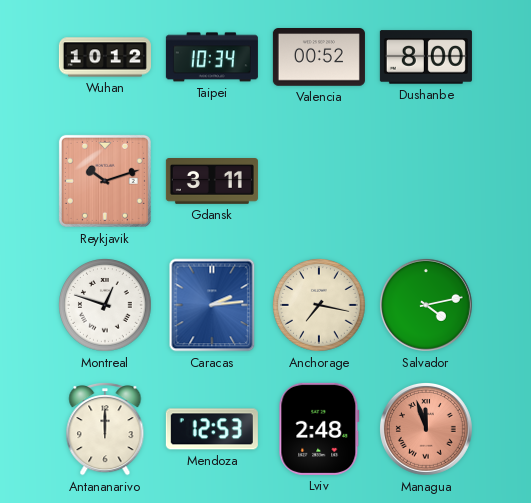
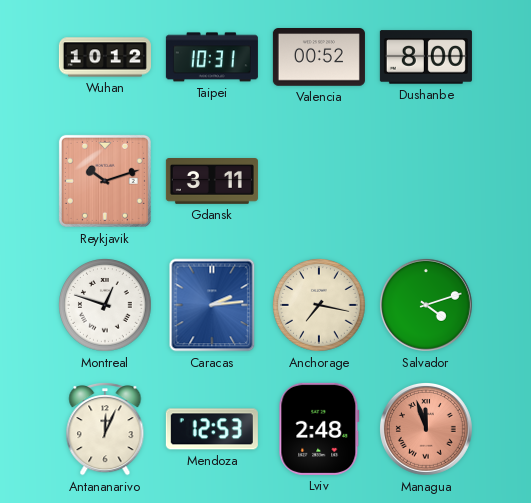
Taipei: 10:34 -> 10:31
Salvador: 4:13 -> 4:12
Antananarivo: 12:00 -> 12:04
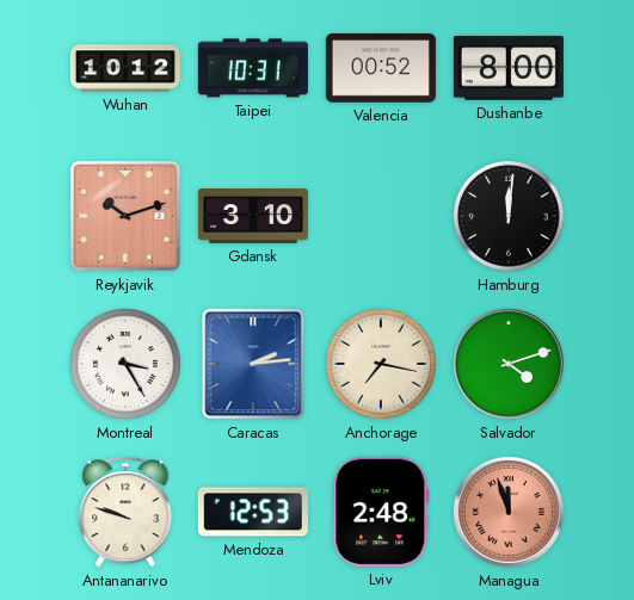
Gdansk: 3:11 -> 3:10
Hamburg: none -> 12:01
Montreal: 12:48 -> 3:25
Antananarivo: 12:04 -> 9:48
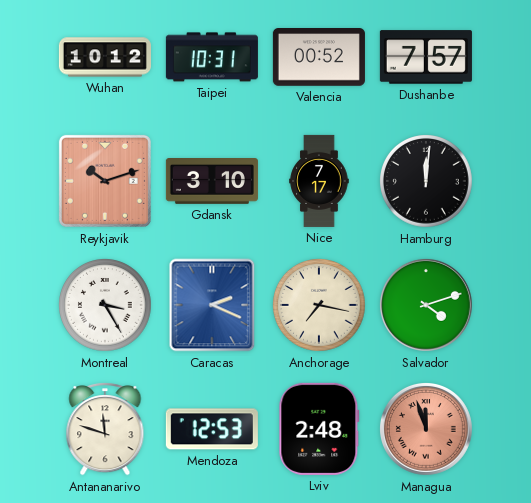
Dushanbe: 8:00 -> 7:57
Nice: none -> 7:17
Caracas: 2:14 -> 2:19
Antananarivo: 9:48 -> 11:48
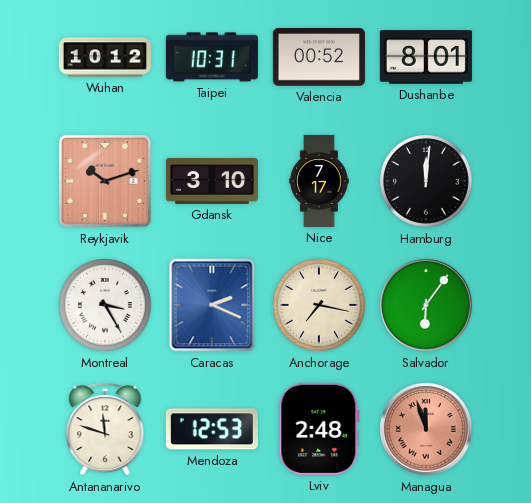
Dushanbe: 7:57 -> 8:01
Salvador: 4:12 -> 6:06
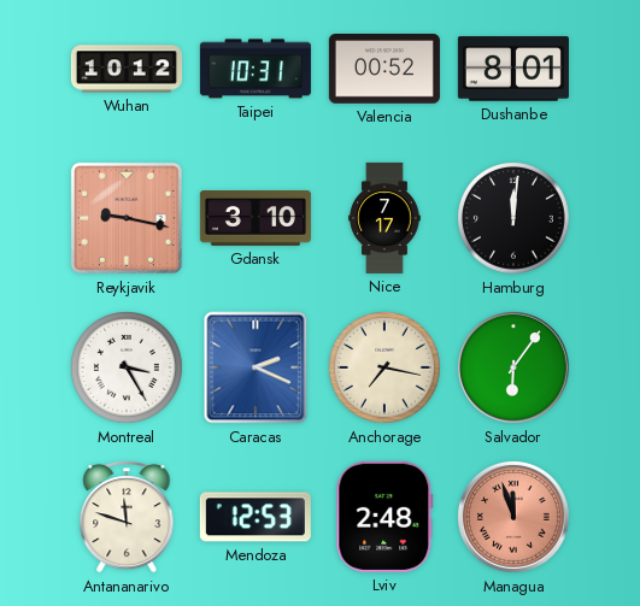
Reykjavik: 10:12 -> 9:17
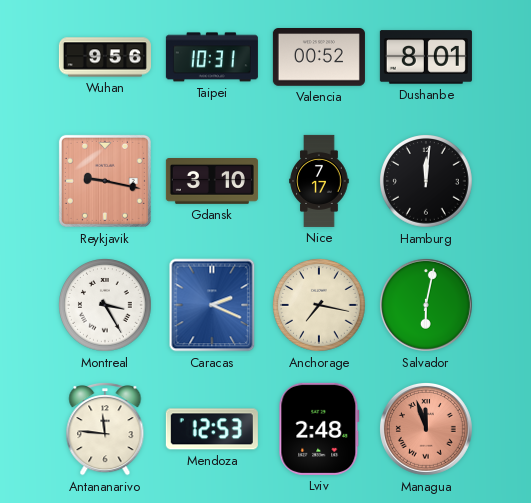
Wuhan: 10:12 -> 9:56
Salvador: 6:06 -> 6:02
Antananarivo: 11:48 -> 11:46
